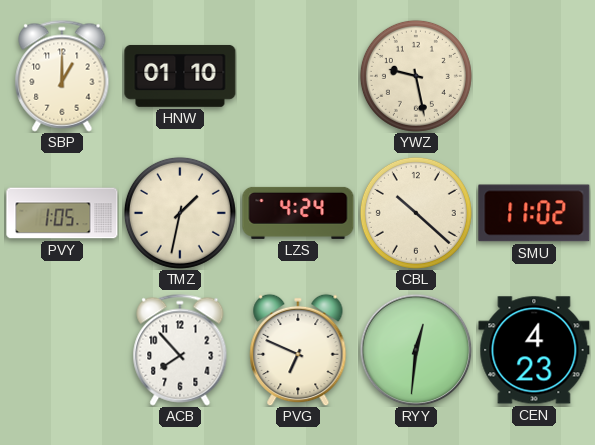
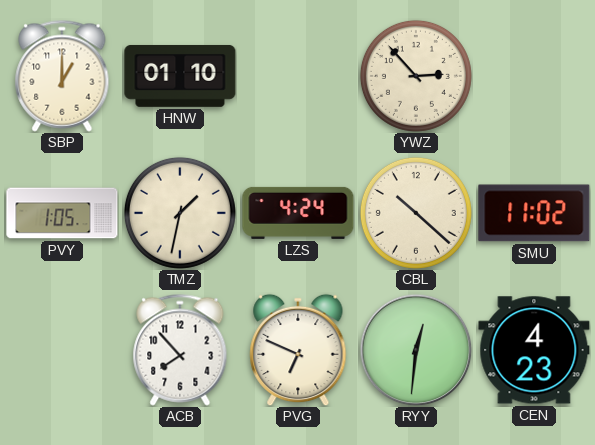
YWZ: 9:28 -> 2:53
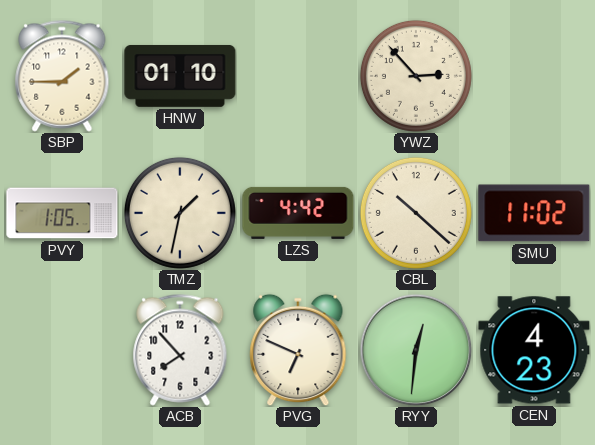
SBP: 1:00 -> 1:45
LZS: 4:24 -> 4:42
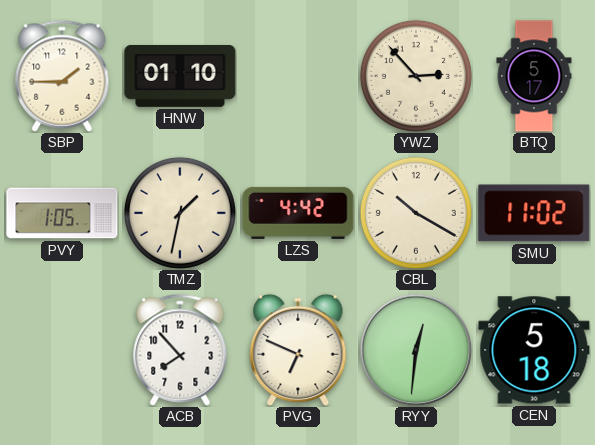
BTQ: none -> 5:17
CBL: 10:22 -> 10:20
CEN: 4:23 -> 5:18
